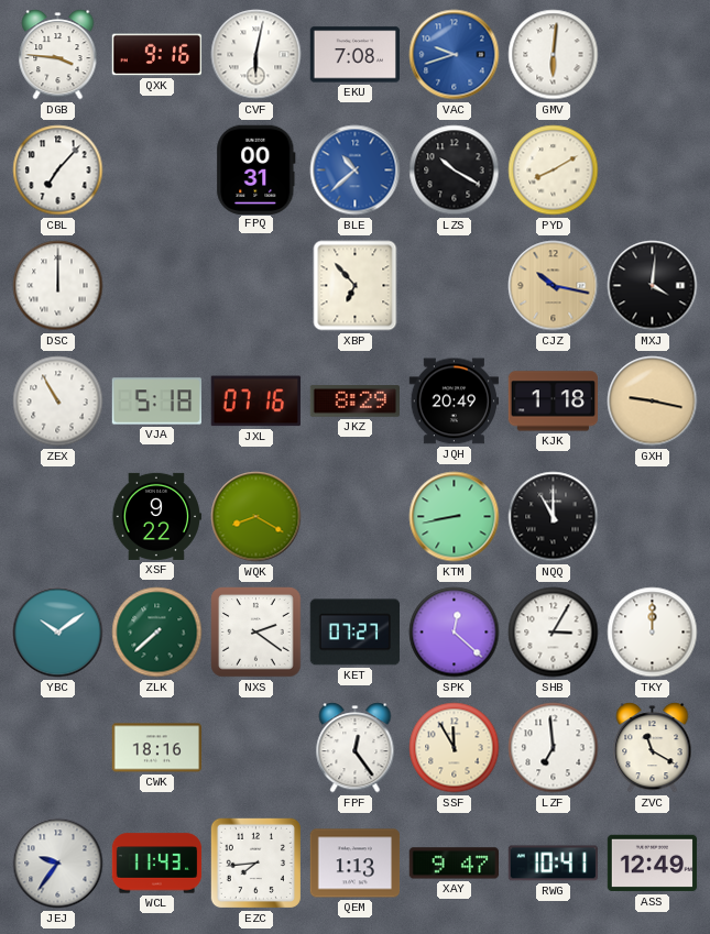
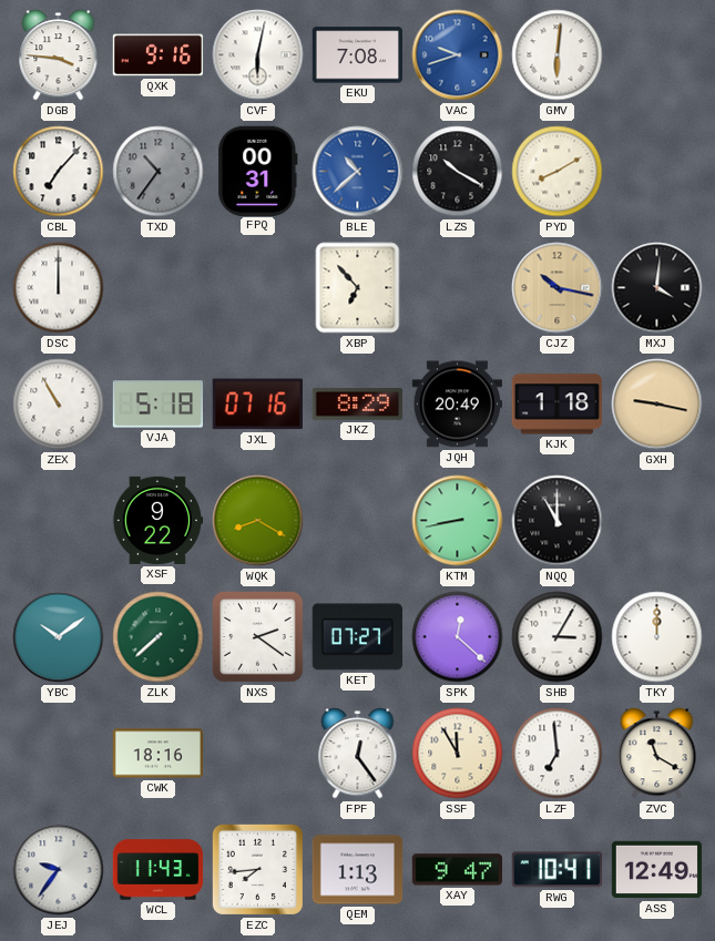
TXD: none -> 10:36
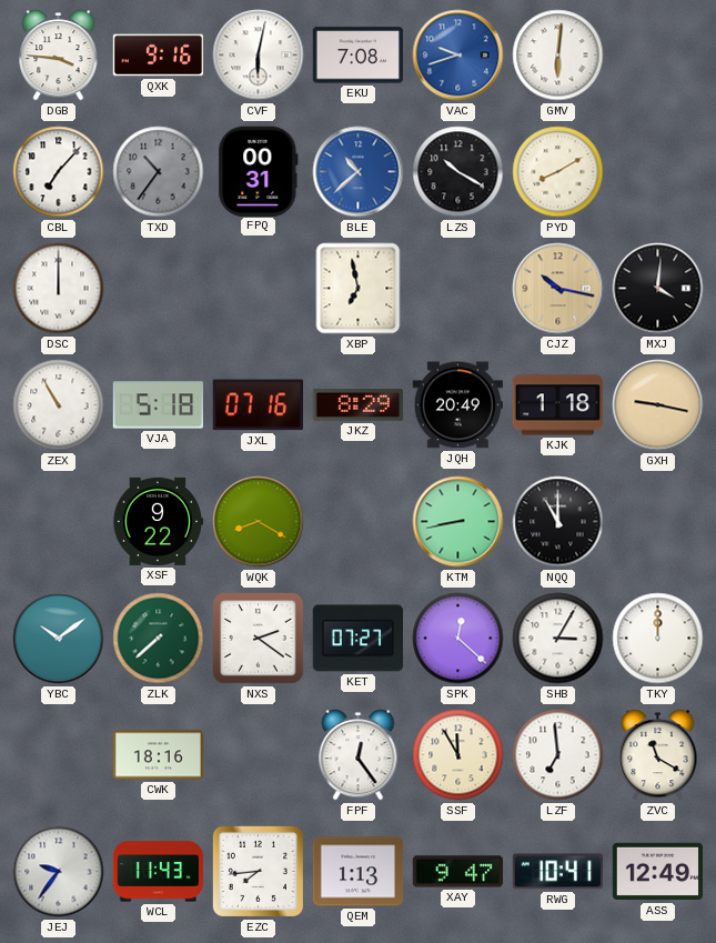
XBP: 6:53 -> 6:58
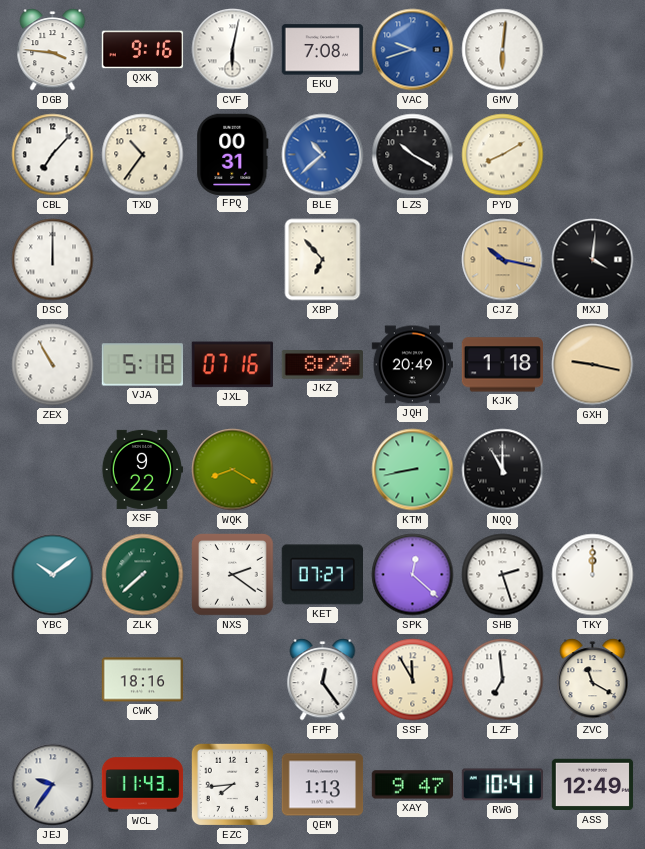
TXD dial: grey -> cream
XBP: 6:58 -> 6:53
SHB: 3:05 -> 2:27
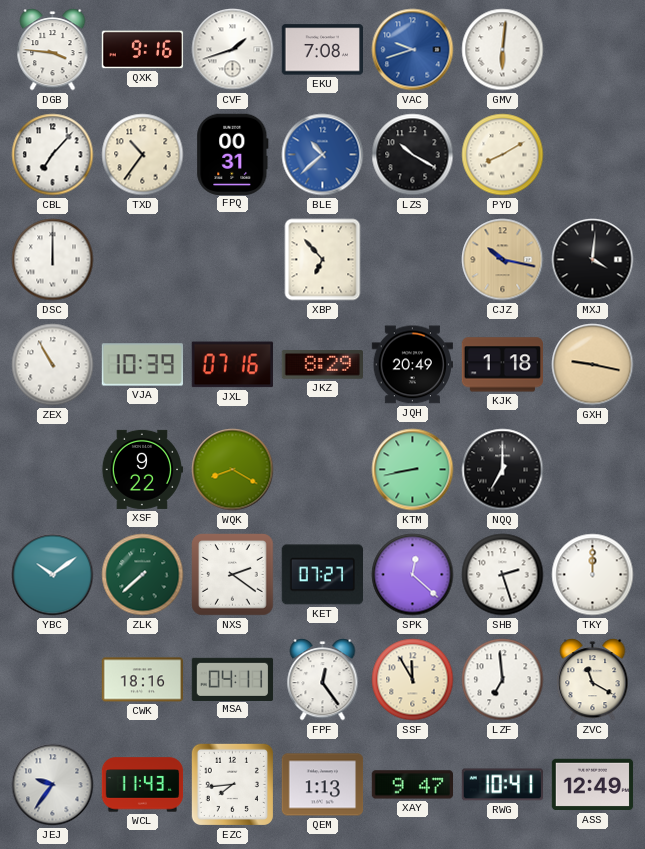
CVF: 6:02 -> 1:42
VJA: 5:18 -> 10:39
NQQ: 11:00 -> 7:00
MSA: none -> 04:11
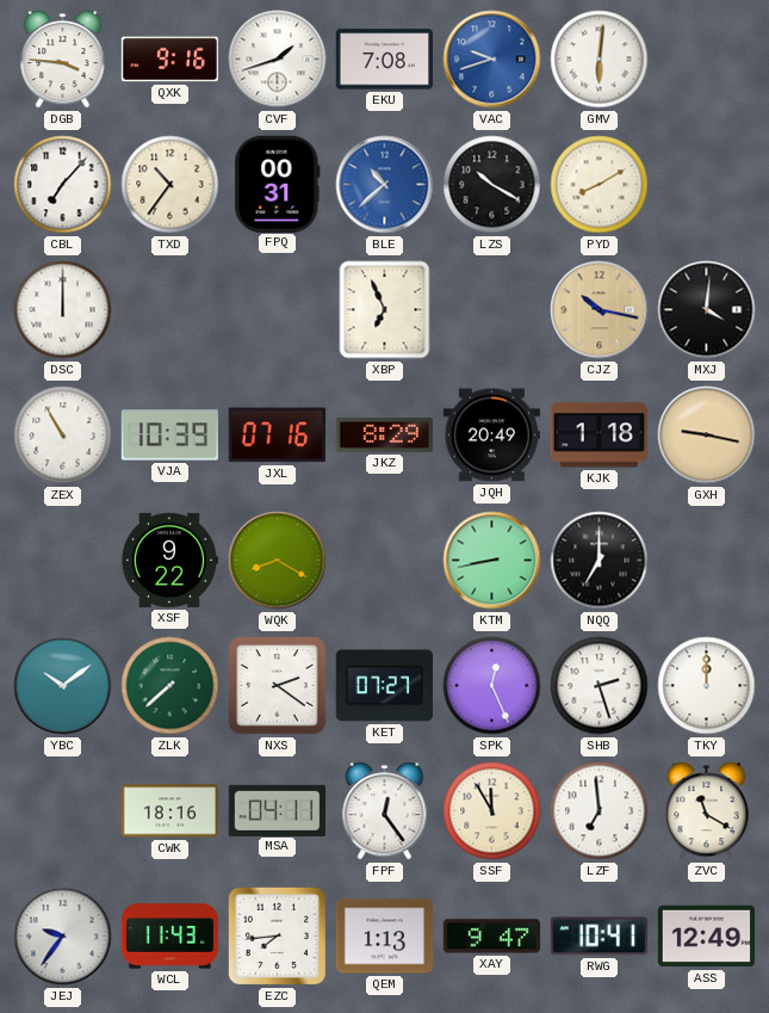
XBP: 6:53 -> 6:56
SPK: 12:22 -> 12:26
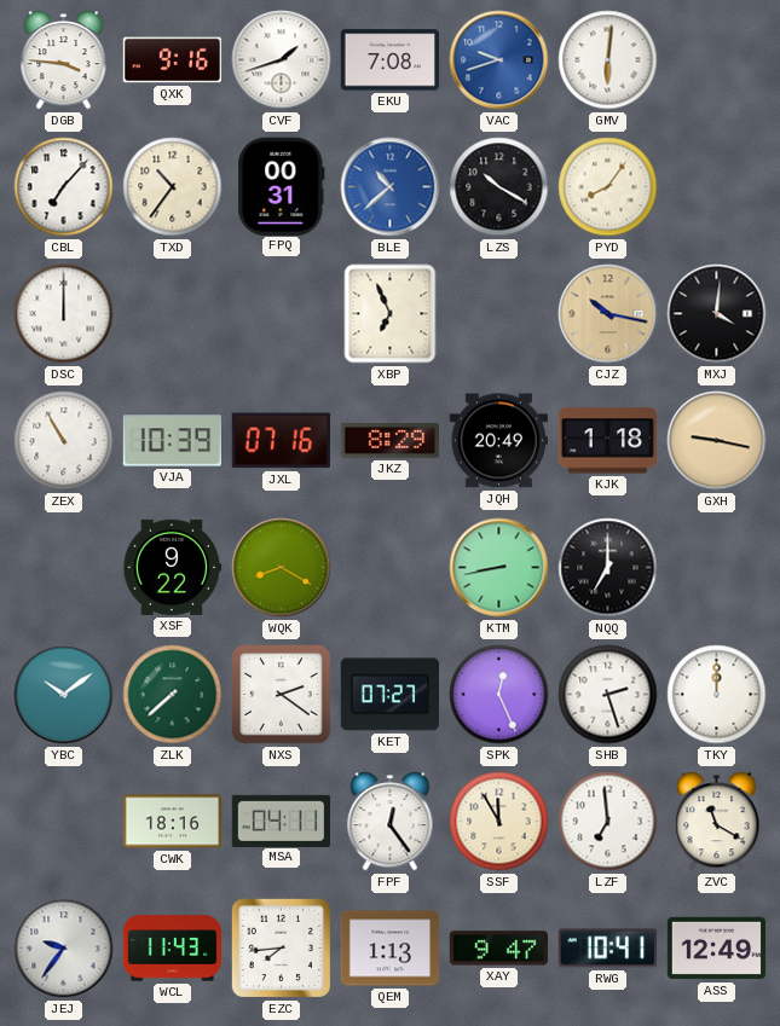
PYD: 8:10 -> 8:06
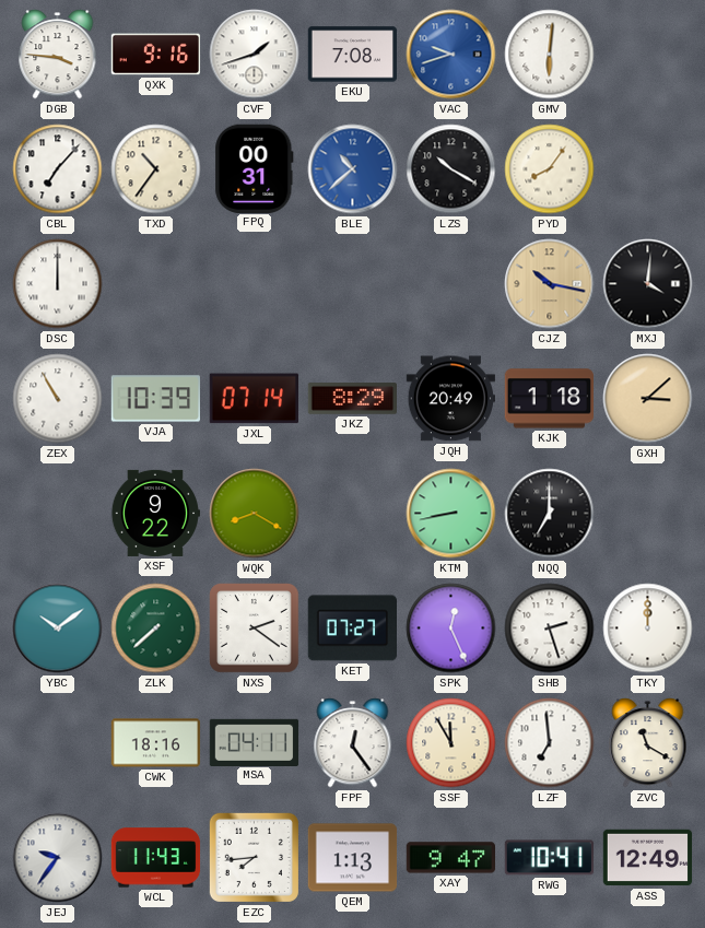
XBP: 6:56 -> none
JXL: 07:16 -> 07:14
GXH: 9:17 -> 3:08
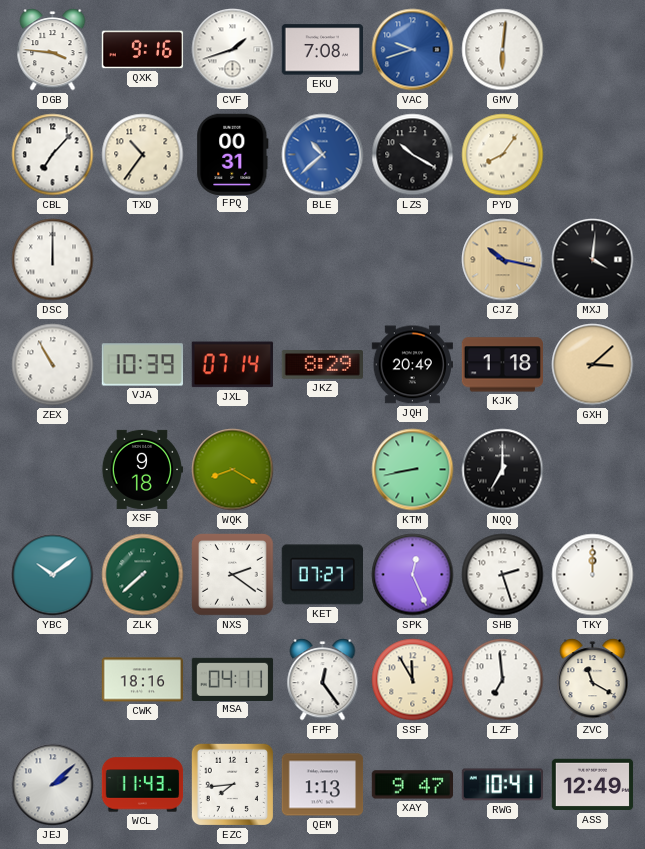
XSF: 9:22 -> 9:18
JEJ: 9:36 -> 2:08
